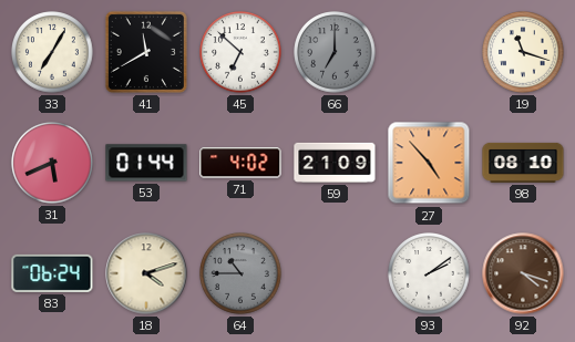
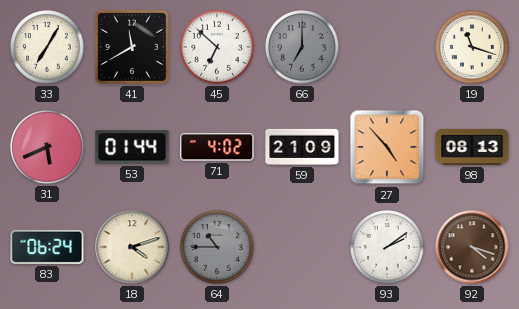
98: 08:10 -> 08:13
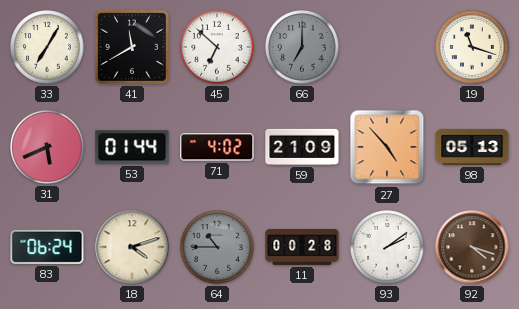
98: 08:13 -> 05:13
11: none -> 00:28
